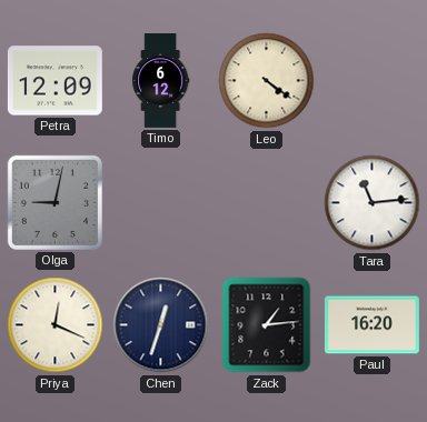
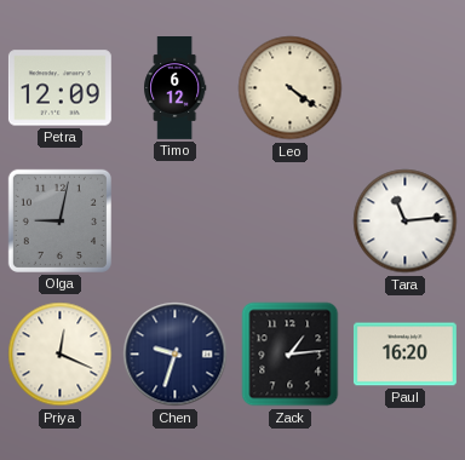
Chen: 12:33 -> 9:33
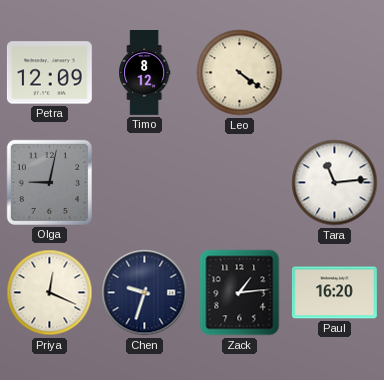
Timo: 6:12 -> 8:12
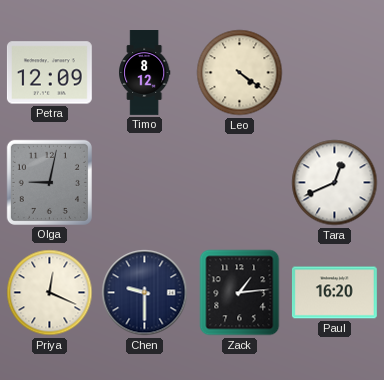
Tara: 11:14 -> 12:41
Chen: 9:33 -> 9:30
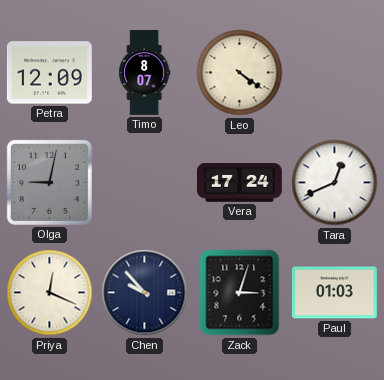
Timo: 8:12 -> 8:07
Vera: none -> 17:24
Chen: 9:30 -> 9:53
Zack: 1:14 -> 3:03
Paul: 16:20 -> 01:03
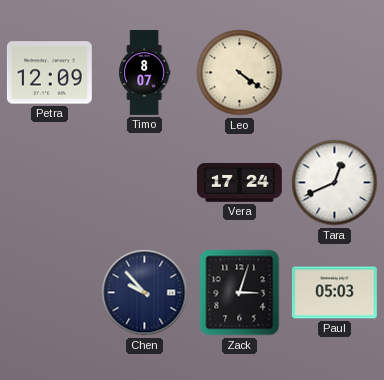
Olga: 9:02 -> none
Priya: 12:19 -> none
Paul: 01:03 -> 05:03
